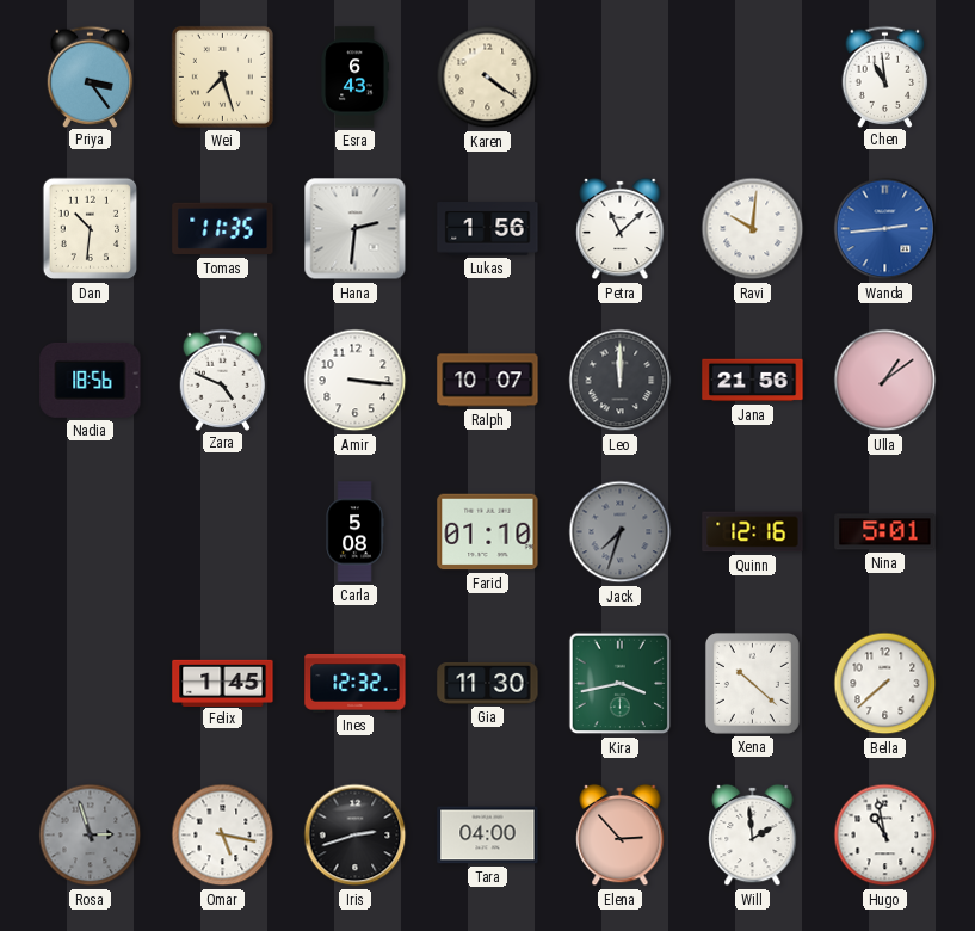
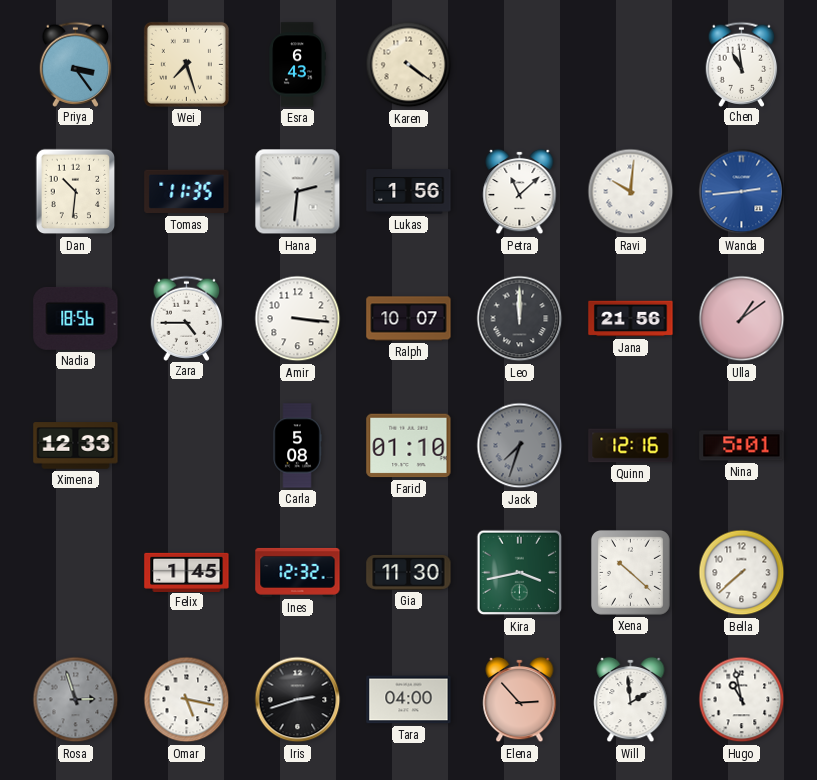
Zara: 4:49 -> 4:45
Ximena: none -> 12:33
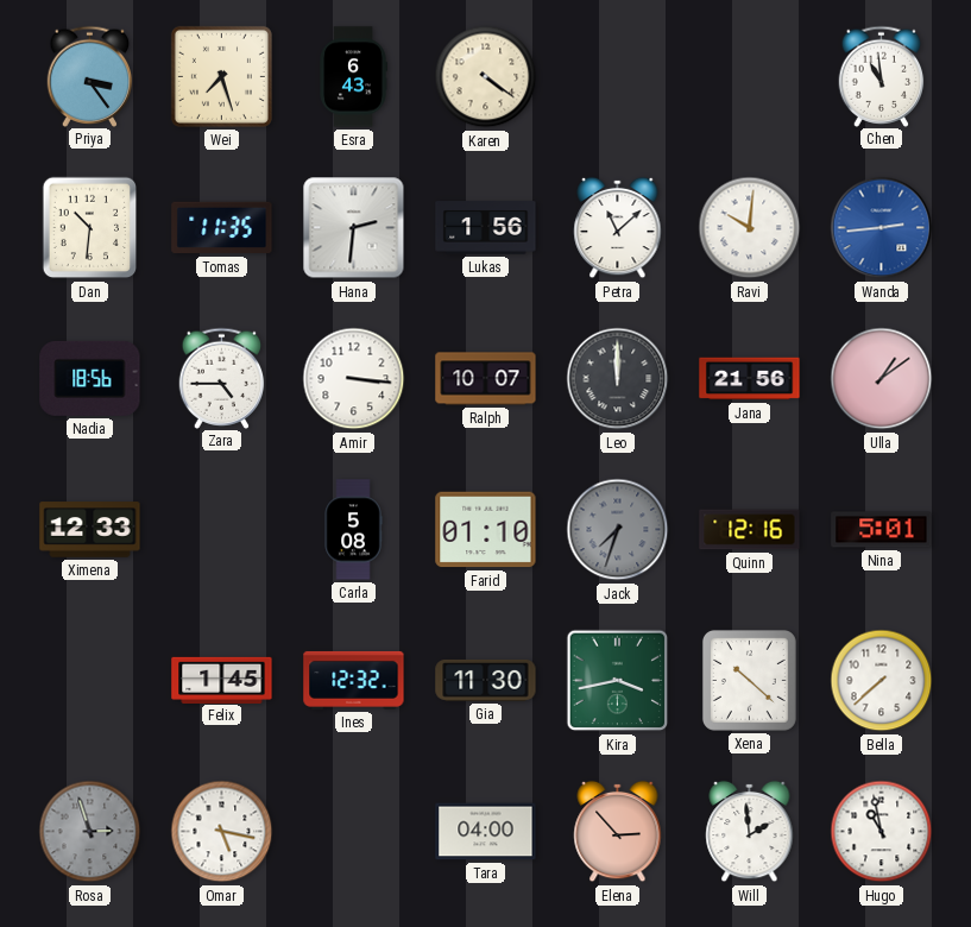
Iris: 2:42 -> none
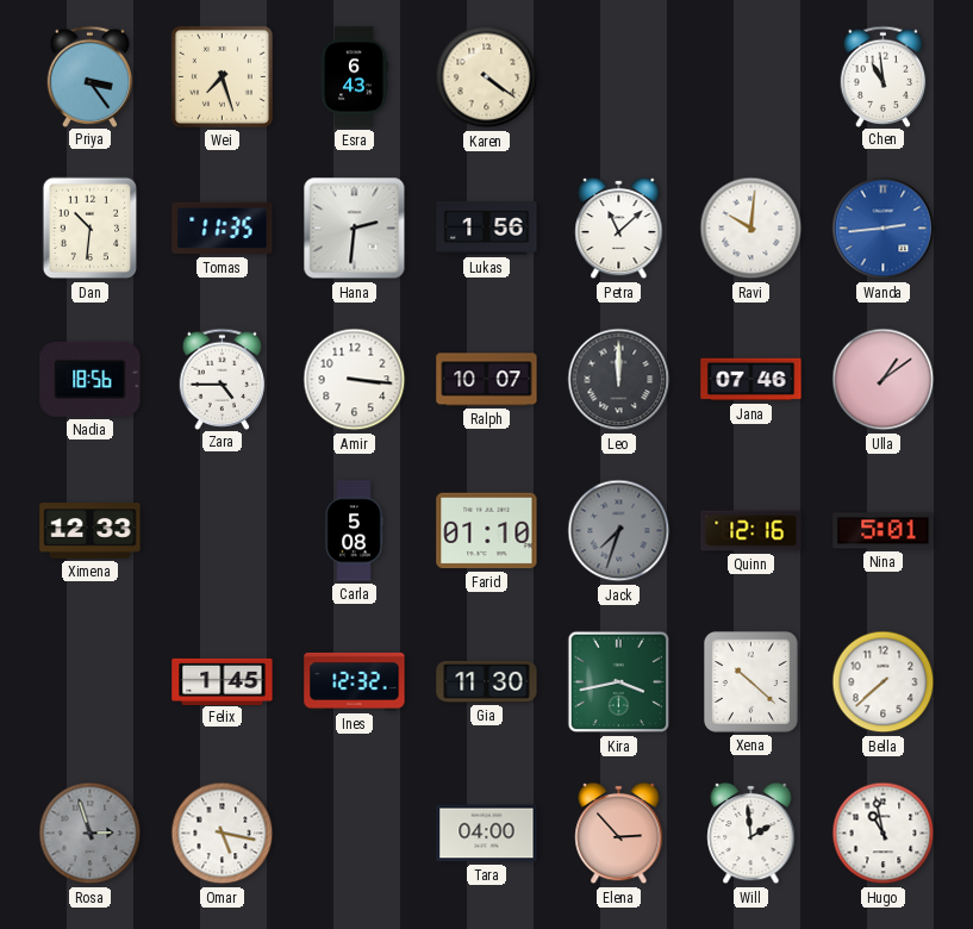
Jana: 21:56 -> 07:46
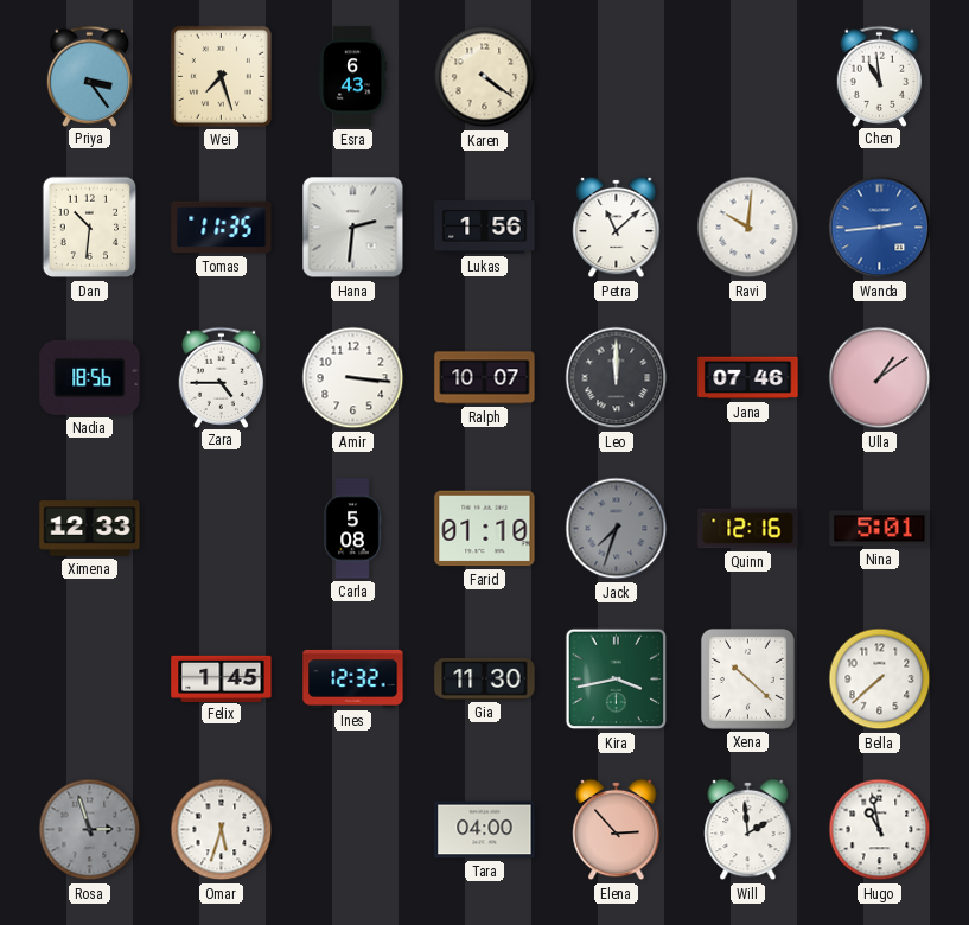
Omar: 5:17 -> 5:33
